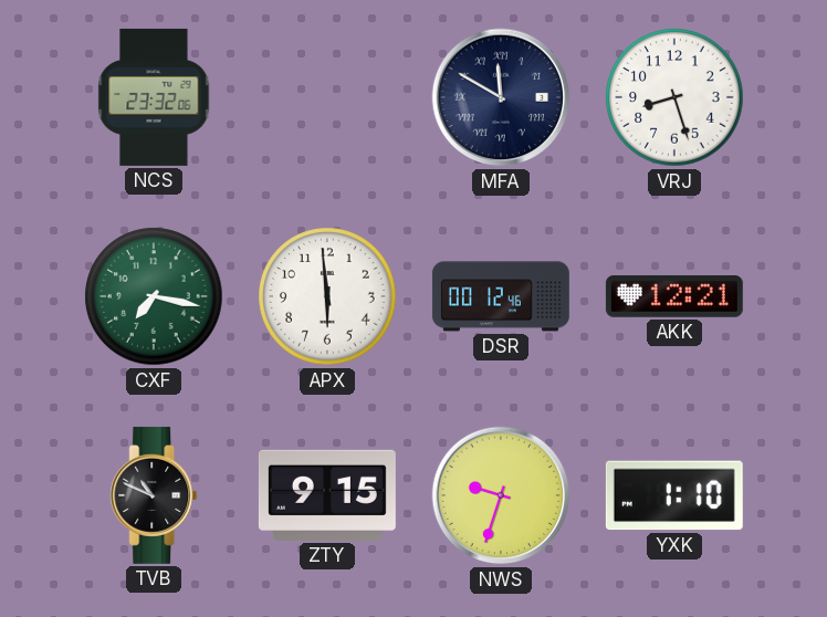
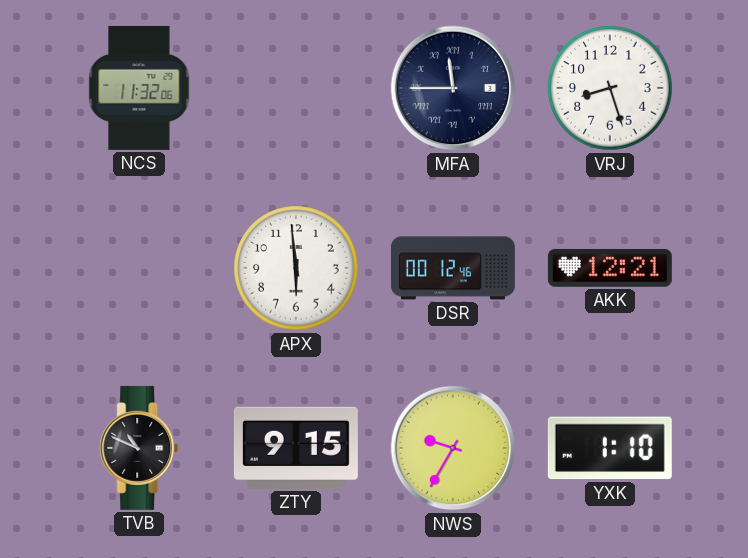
NCS: 23:32 -> 11:32
MFA: 11:50 -> 11:45
CXF: 7:17 -> none
NWS: 9:33 -> 9:35
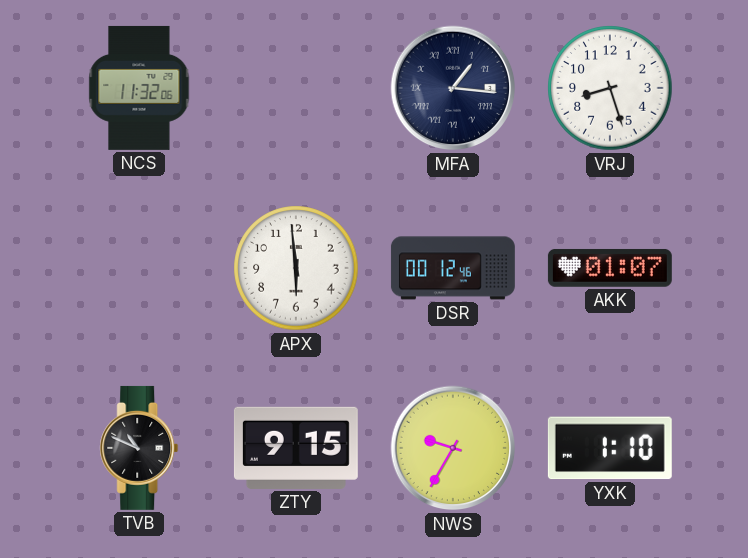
MFA: 11:45 -> 1:16
AKK: 12:21 -> 01:07
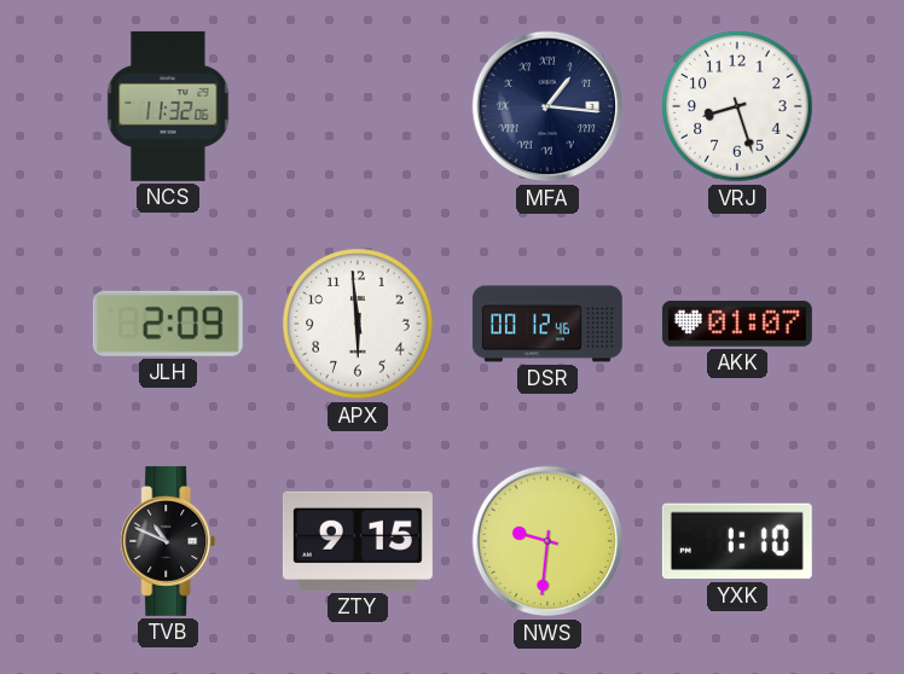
JLH: none -> 2:09
NWS: 9:35 -> 9:31
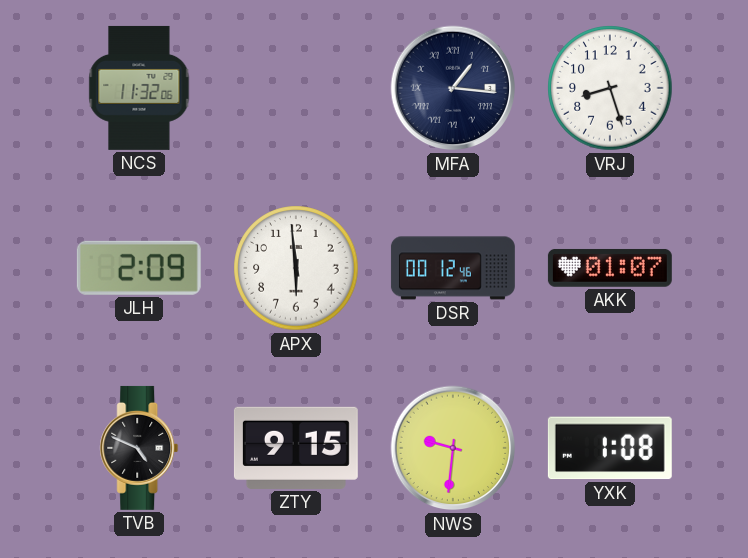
TVB: 10:49 -> 4:49
YXK: 1:10 -> 1:08
